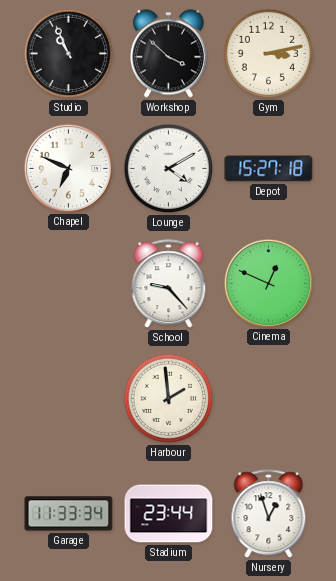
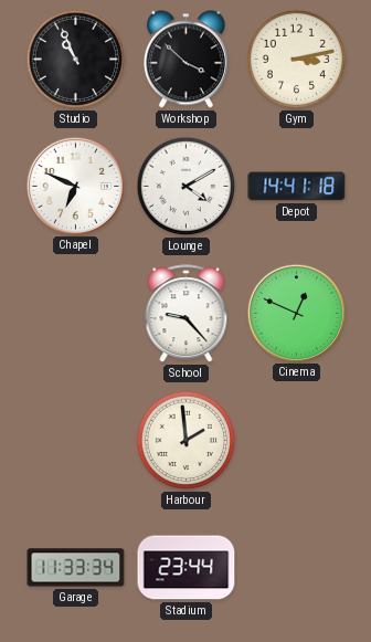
Depot: 15:27 -> 14:41
Nursery: 12:57 -> none
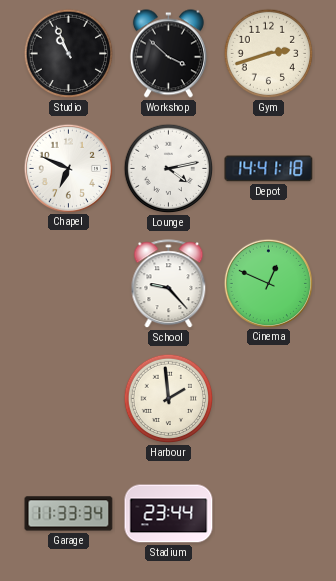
Gym: 3:13 -> 2:42
Lounge: 4:10 -> 4:13
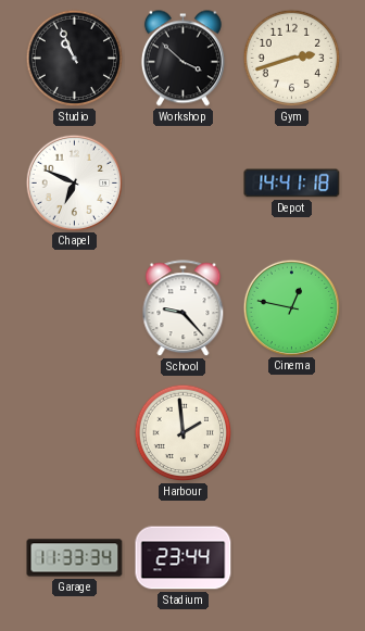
Lounge: 4:13 -> none
Cinema: 12:49 -> 12:47
